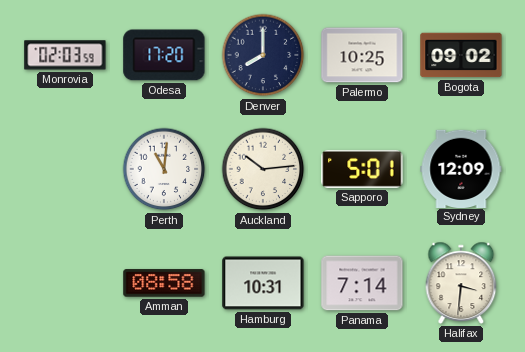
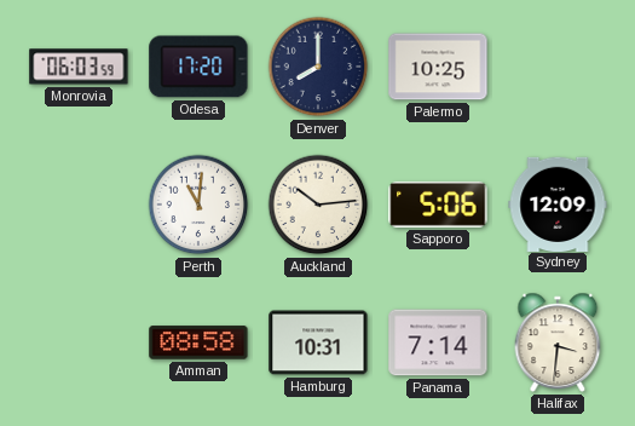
Monrovia: 02:03 -> 06:03
Bogota: 09:02 -> none
Sapporo: 5:01 -> 5:06
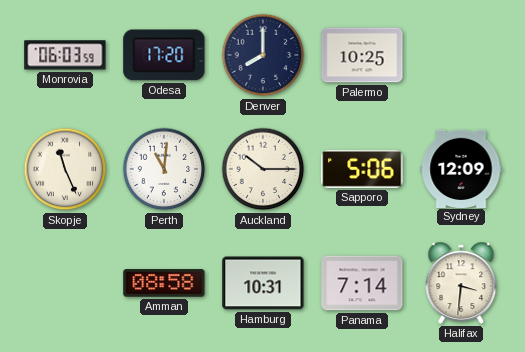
Skopje: none -> 11:26
Auckland: 10:14 -> 10:15
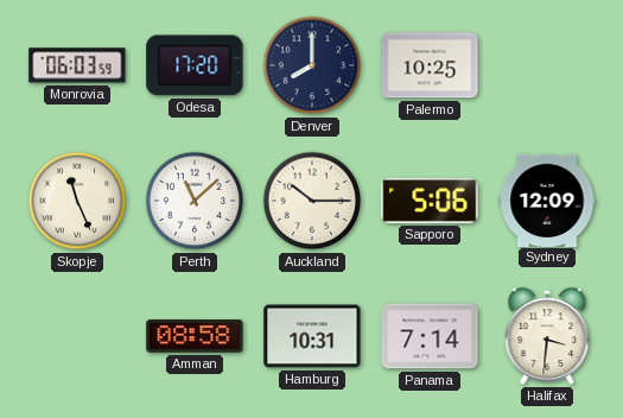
Perth: 11:01 -> 11:08
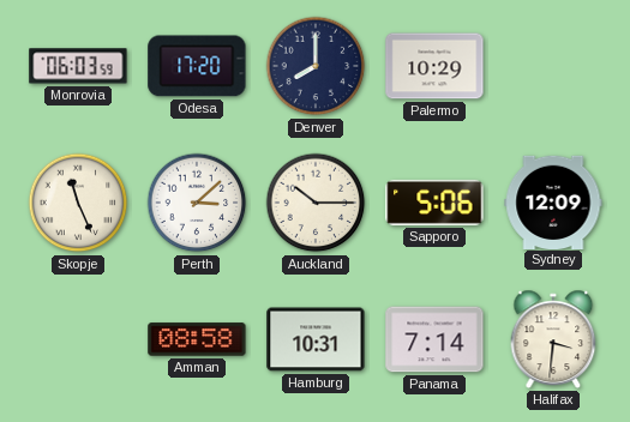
Palermo: 10:25 -> 10:29
Perth: 11:08 -> 3:08
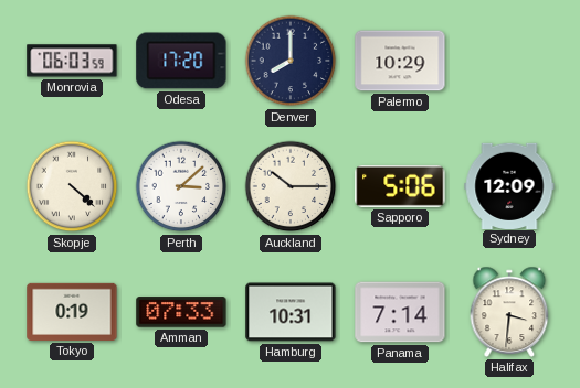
Skopje: 11:26 -> 4:22
Tokyo: none -> 0:19
Amman: 08:58 -> 07:33
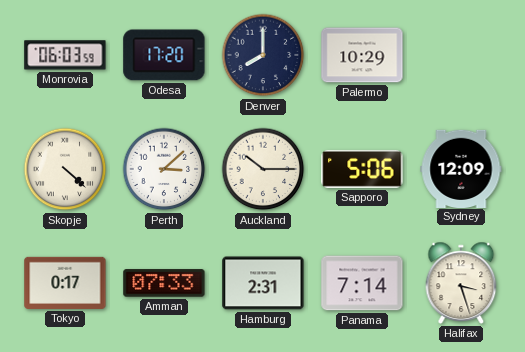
Tokyo: 0:19 -> 0:17
Hamburg: 10:31 -> 2:31
Halifax: 3:31 -> 3:27
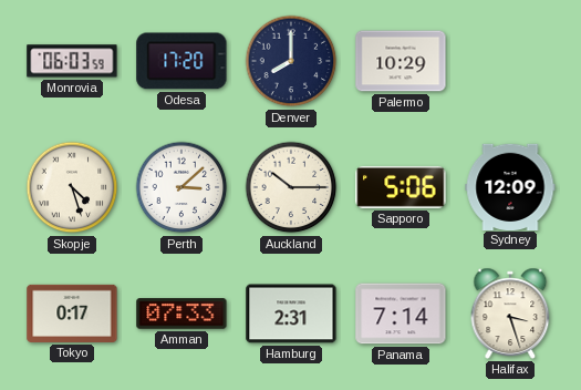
Skopje: 4:22 -> 4:27
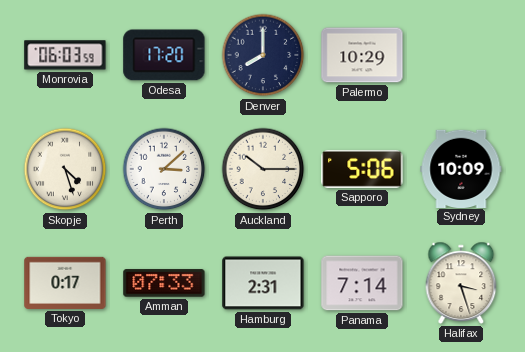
Sydney: 12:09 -> 10:09
